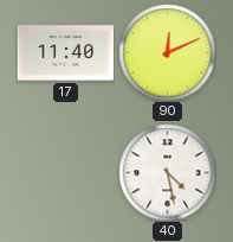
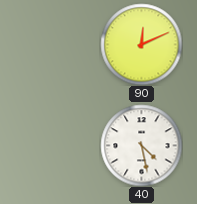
17: 11:40 -> none
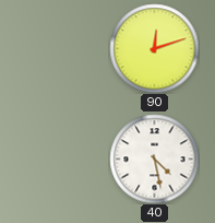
90: 12:11 -> 12:12
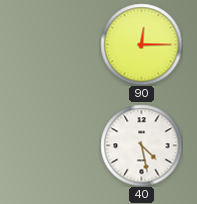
90: 12:12 -> 12:15
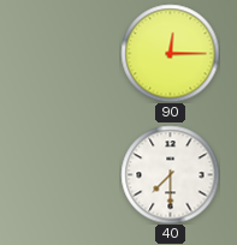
40: 4:28 -> 7:30
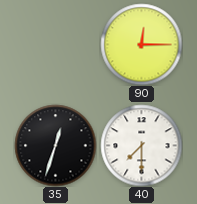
35: none -> 12:33
